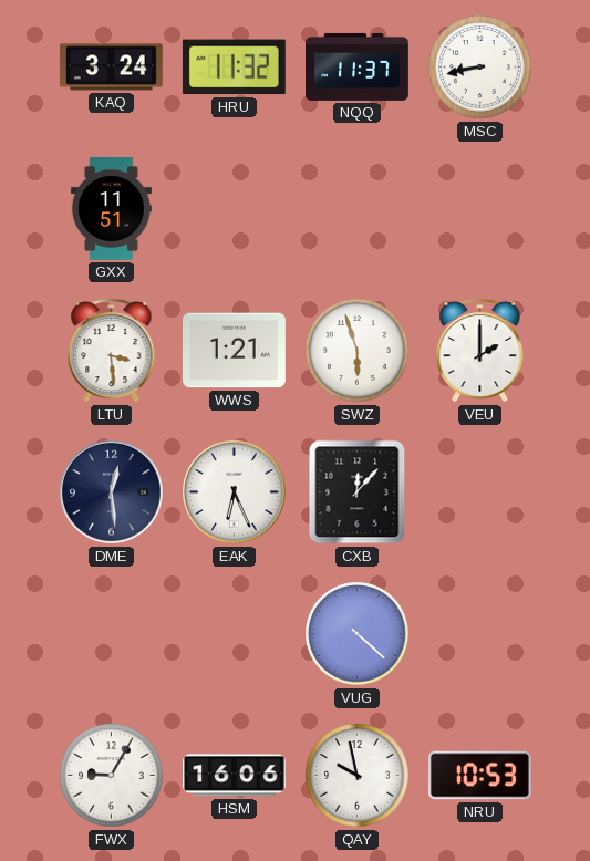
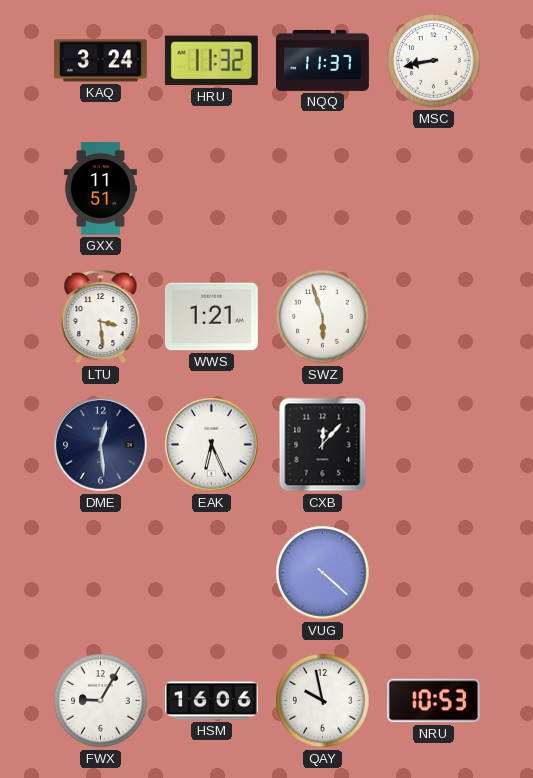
VEU: 2:00 -> none
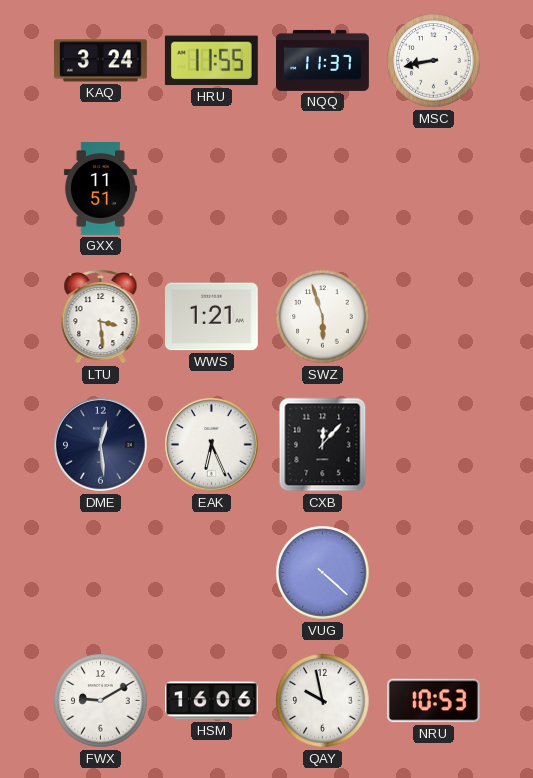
HRU: 11:32 -> 11:55
FWX: 9:05 -> 9:10
